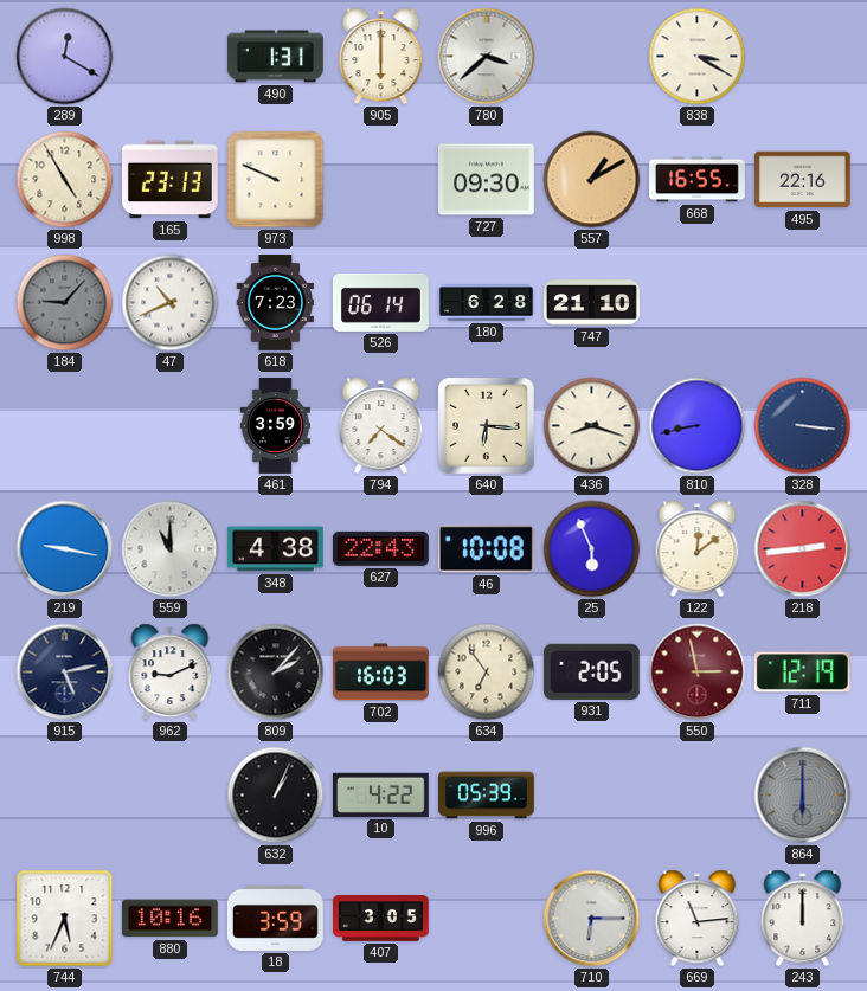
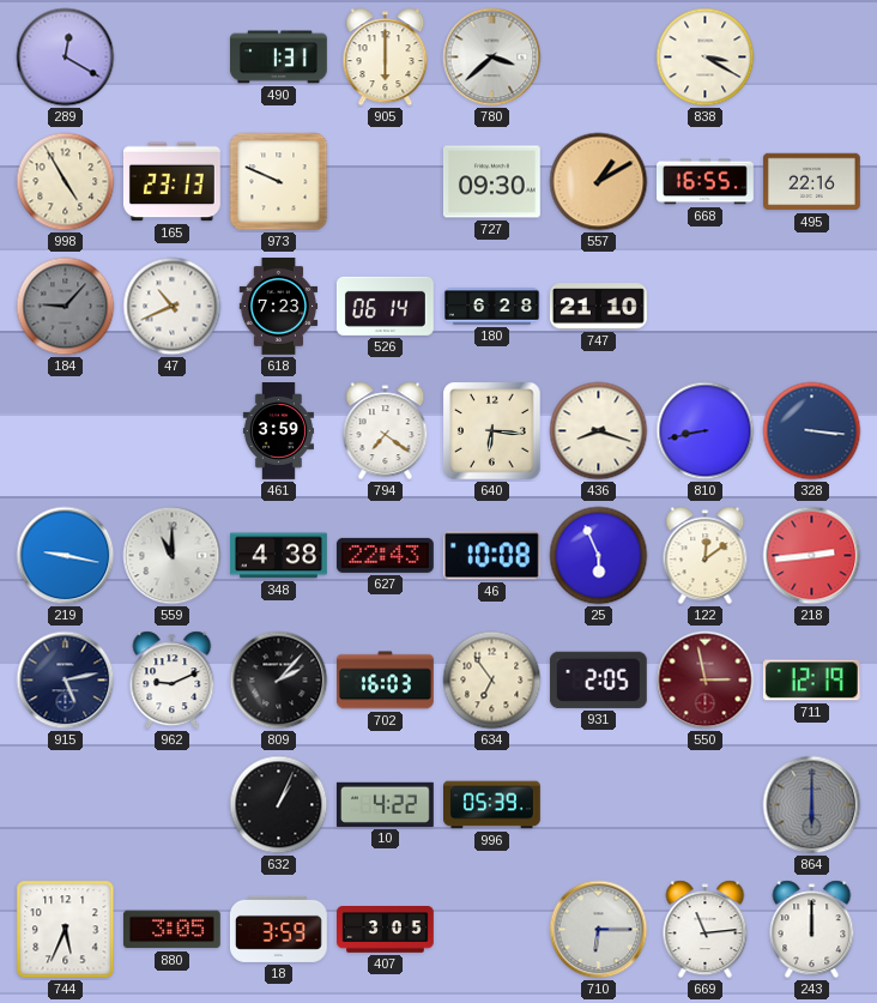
880: 10:16 -> 3:05
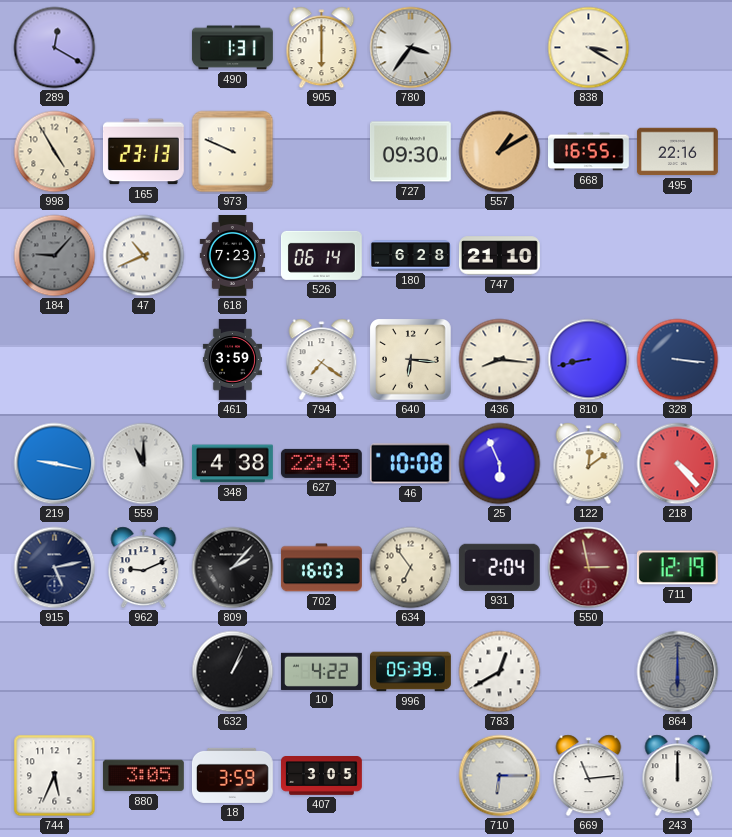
780: 3:38 -> 3:36
436: 8:18 -> 8:16
218: 2:44 -> 4:23
931: 2:05 -> 2:04
783: none -> 12:40
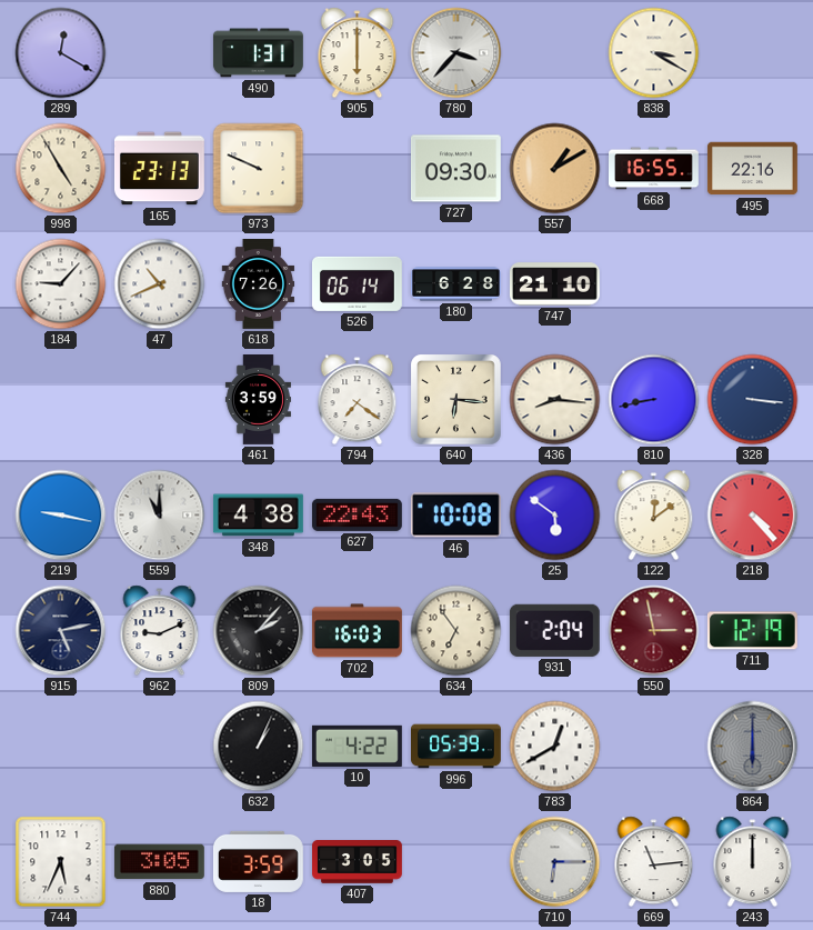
780: 3:36 -> 3:37
184 dial: grey -> white
618: 7:23 -> 7:26
25: 5:56 -> 5:51
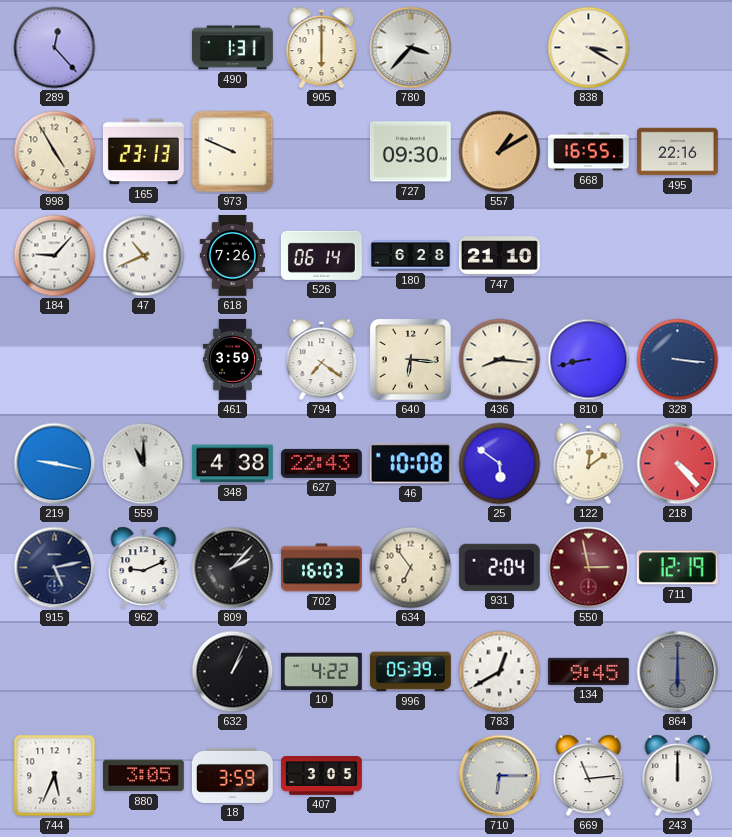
289: 12:20 -> 12:23
134: none -> 9:45
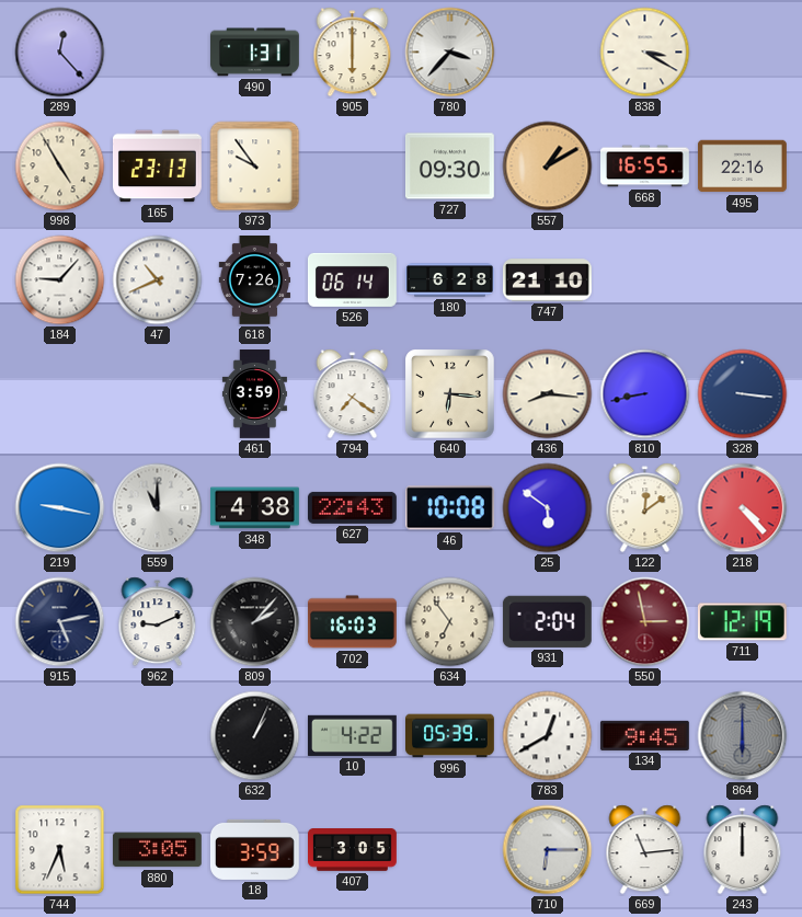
973: 9:49 -> 9:54
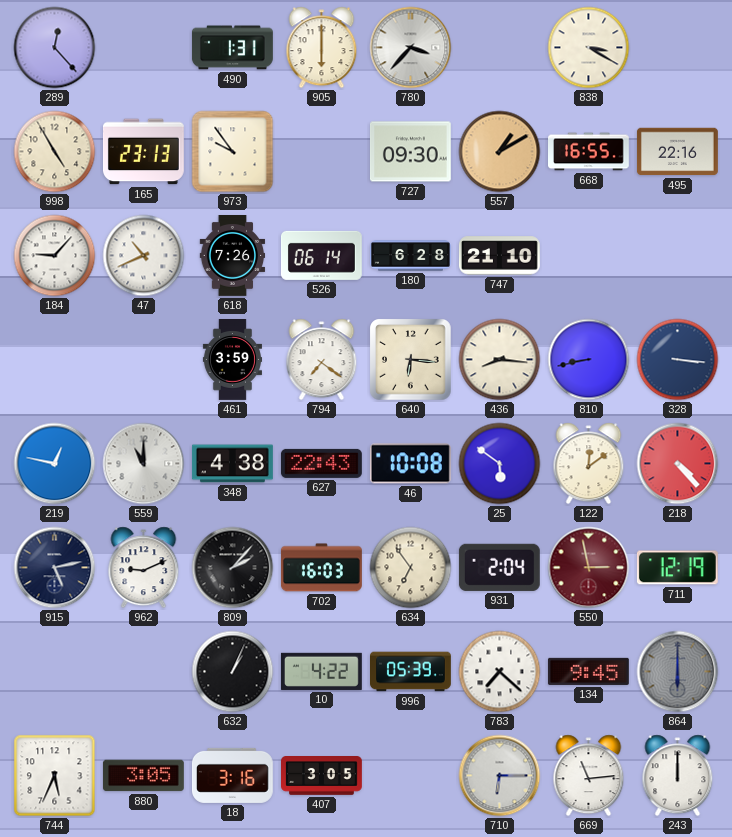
219: 9:17 -> 12:47
783: 12:40 -> 7:22
18: 3:59 -> 3:16
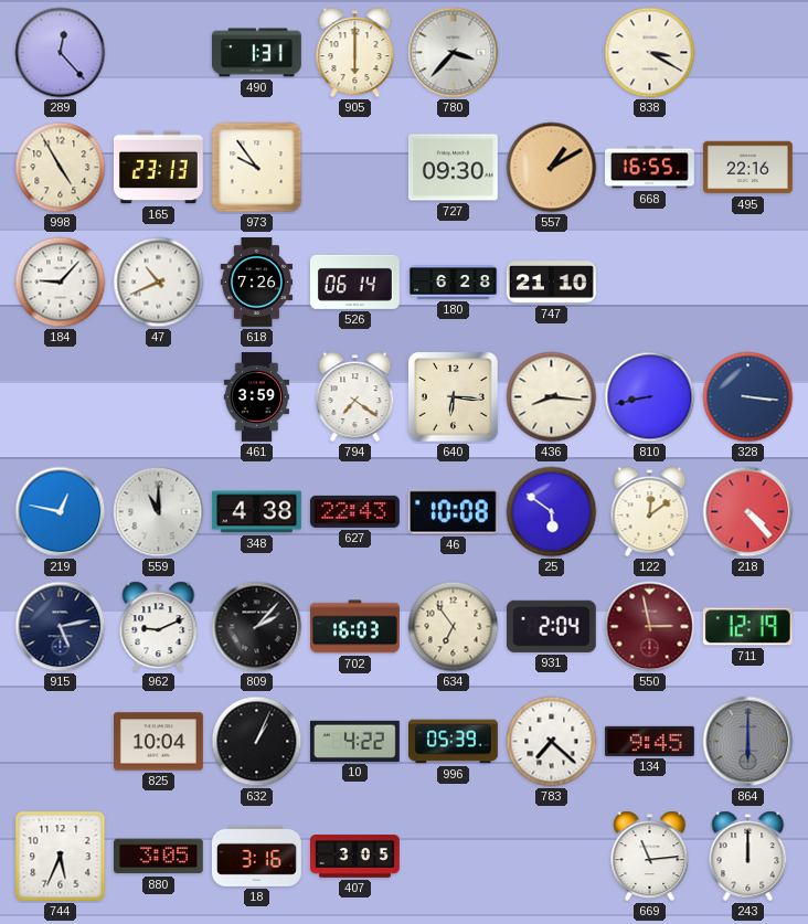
825: none -> 10:04
710: 6:15 -> none
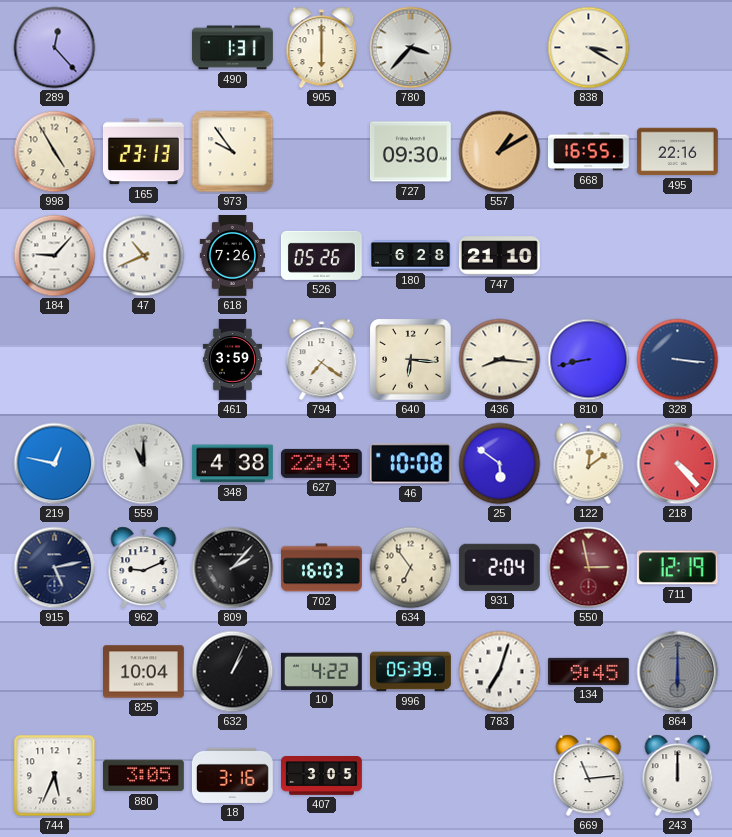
526: 06:14 -> 05:26
783: 7:22 -> 7:03
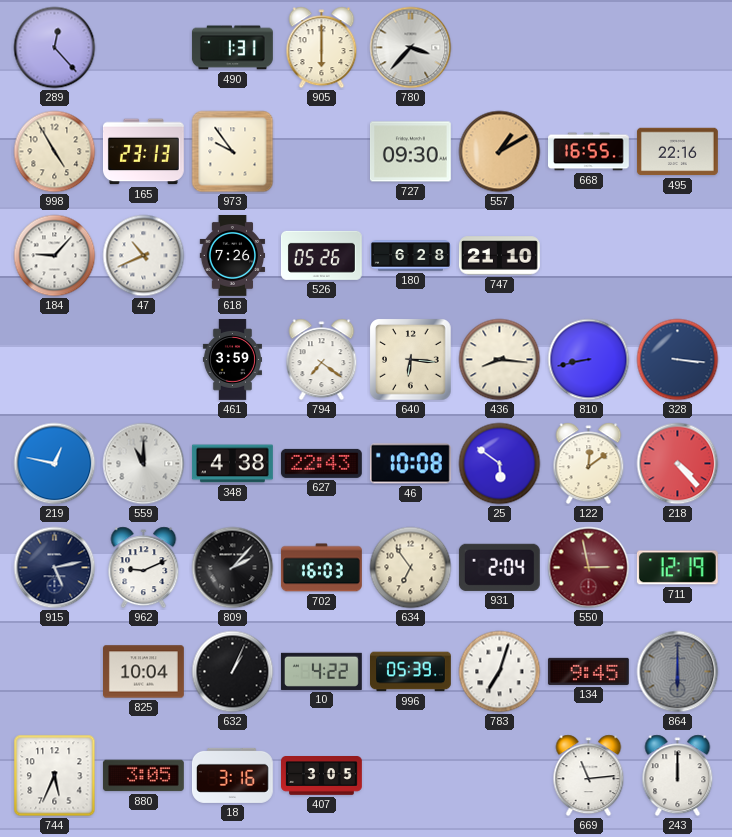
838: 3:20 -> none
